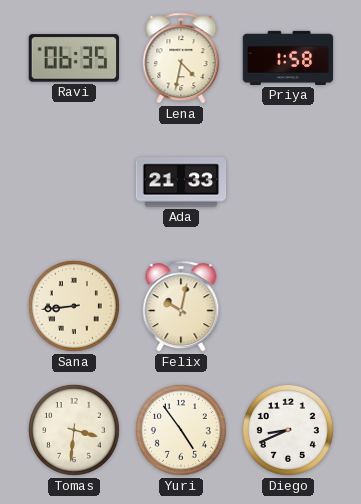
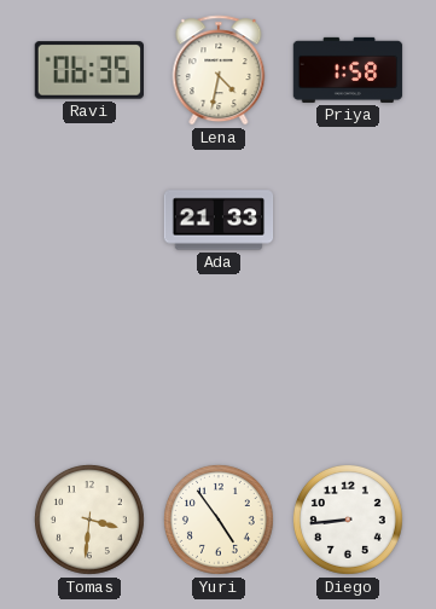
Sana: 8:44 -> none
Felix: 10:02 -> none
Diego: 8:41 -> 8:44
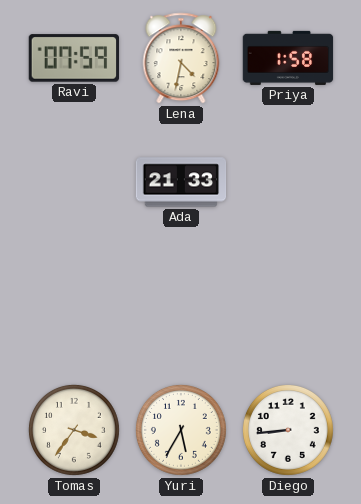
Ravi: 06:35 -> 07:59
Tomas: 3:31 -> 3:36
Yuri: 4:54 -> 5:35
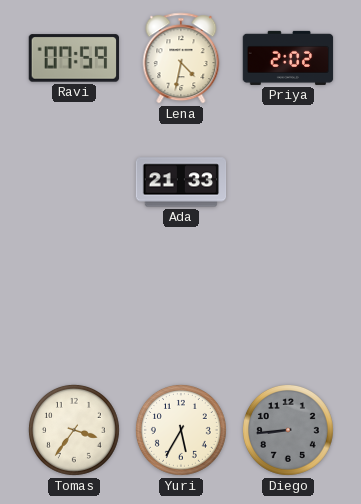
Priya: 1:58 -> 2:02
Diego dial: white -> grey
